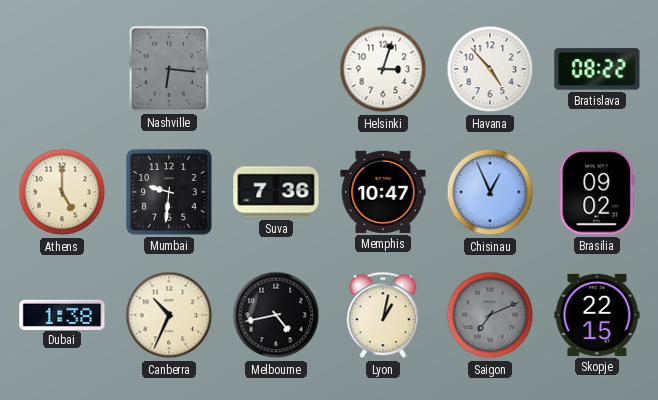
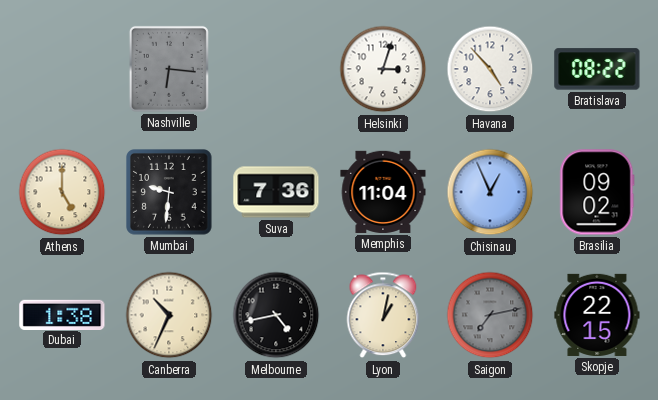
Memphis: 10:47 -> 11:04
Saigon: 7:11 -> 7:13
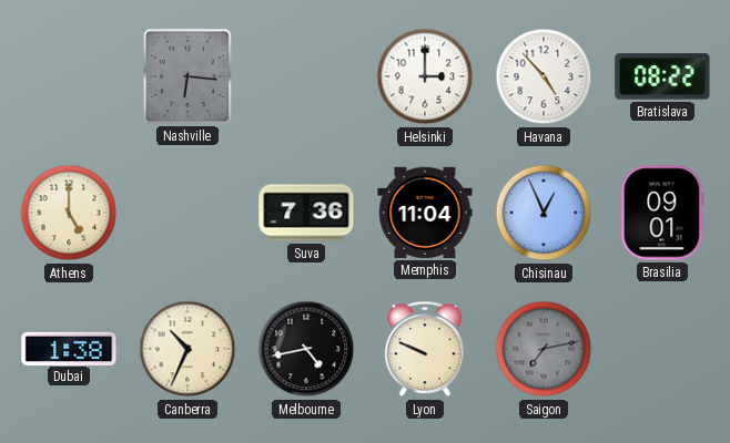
Helsinki: 3:03 -> 3:00
Mumbai: 9:31 -> none
Brasilia: 09:02 -> 09:01
Lyon: 1:02 -> 9:49
Skopje: 22:15 -> none
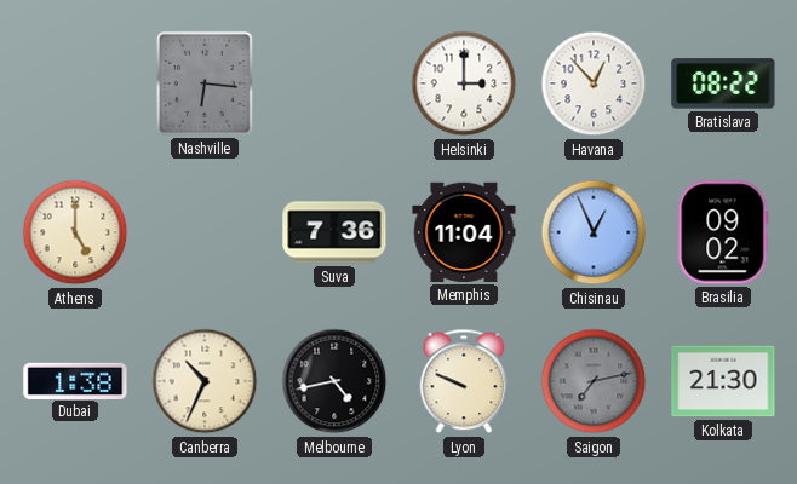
Havana: 4:53 -> 12:53
Brasilia: 09:01 -> 09:02
Kolkata: none -> 21:30
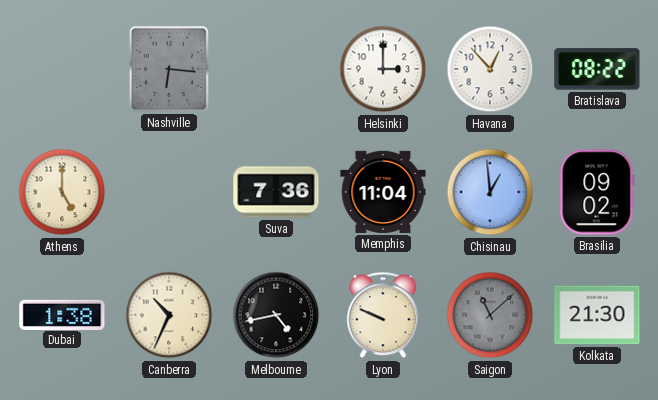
Chisinau: 12:56 -> 12:59
Saigon: 7:13 -> 11:08
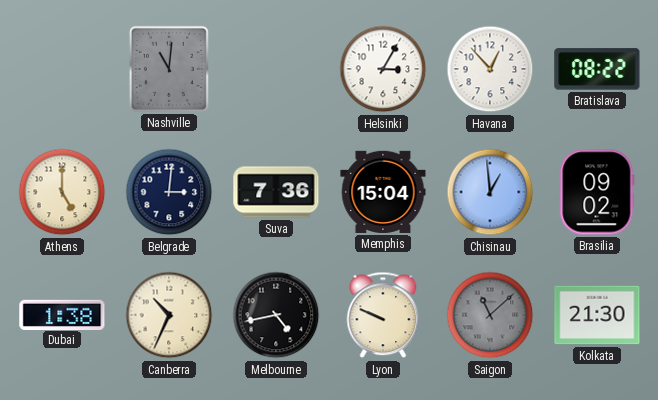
Nashville: 6:16 -> 11:01
Helsinki: 3:00 -> 3:05
Belgrade: none -> 3:01
Memphis: 11:04 -> 15:04
